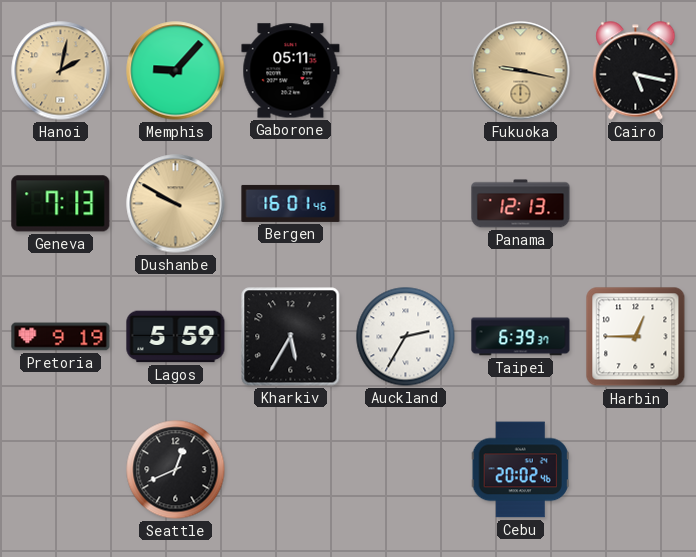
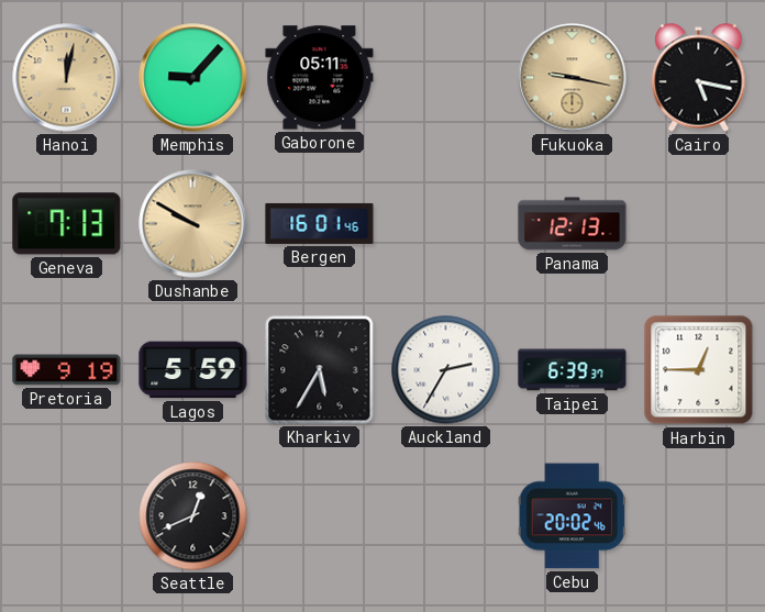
Hanoi: 2:02 -> 12:02
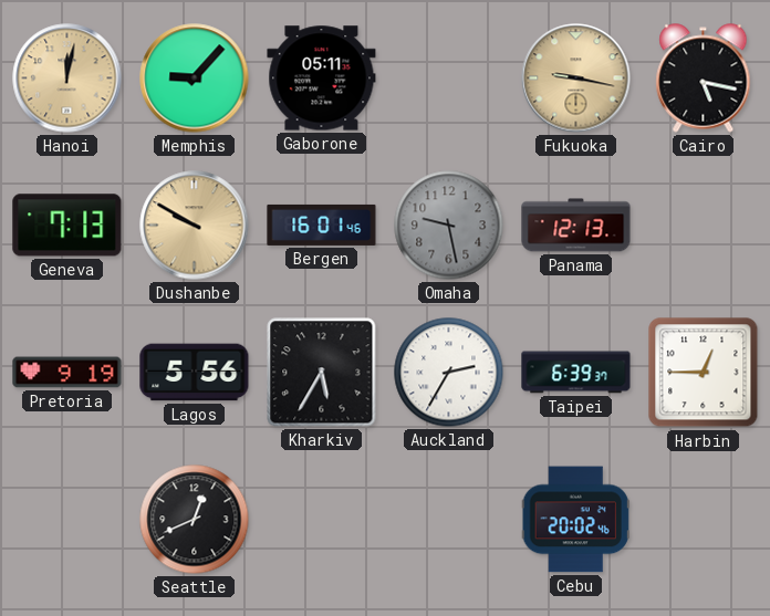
Omaha: none -> 9:28
Lagos: 5:59 -> 5:56
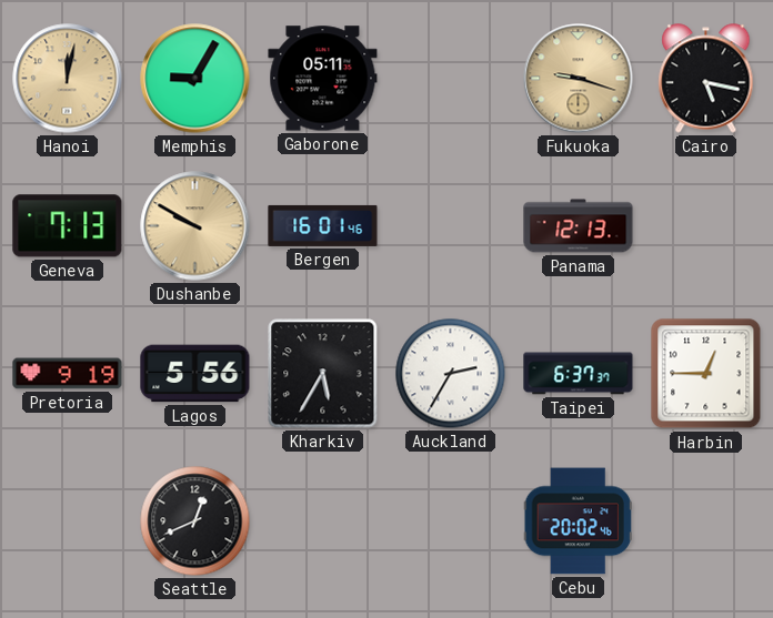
Memphis: 9:07 -> 9:05
Fukuoka: 9:17 -> 9:18
Omaha: 9:28 -> none
Taipei: 6:39 -> 6:37
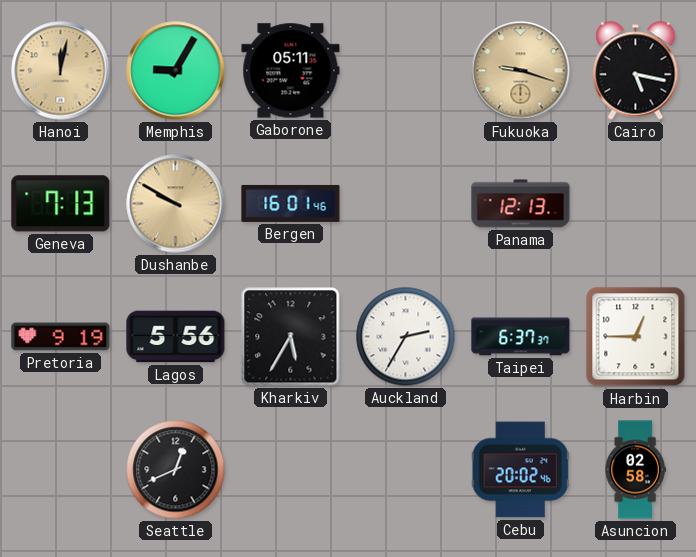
Asuncion: none -> 02:58
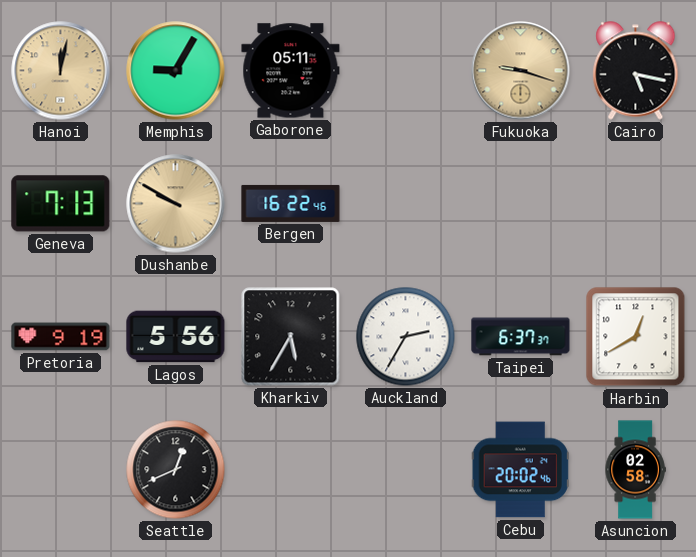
Bergen: 16:01 -> 16:22
Panama: 12:13 -> none
Harbin: 12:45 -> 12:40
